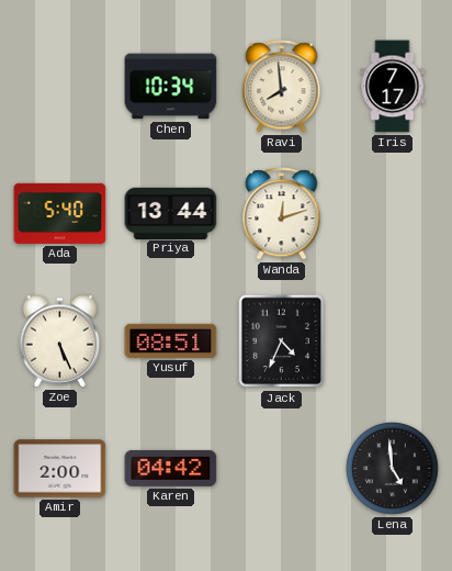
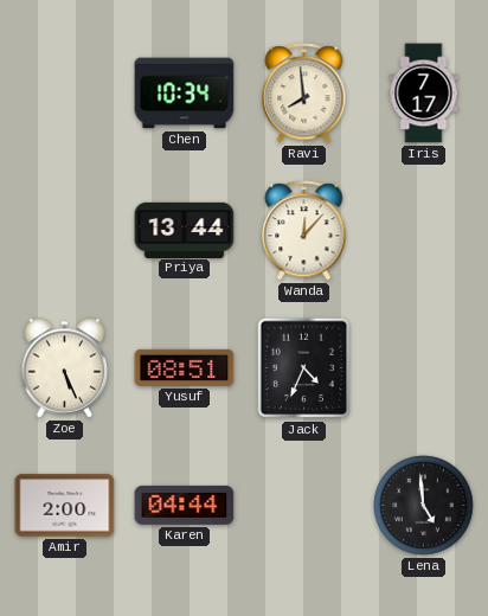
Ada: 5:40 -> none
Wanda: 12:12 -> 12:07
Karen: 04:42 -> 04:44
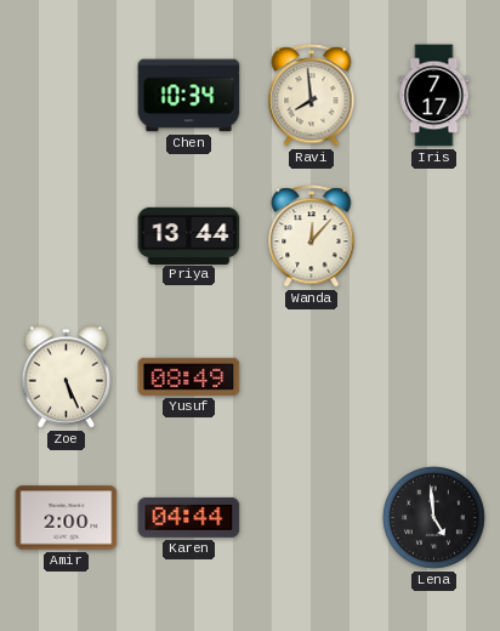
Yusuf: 08:51 -> 08:49
Jack: 4:34 -> none
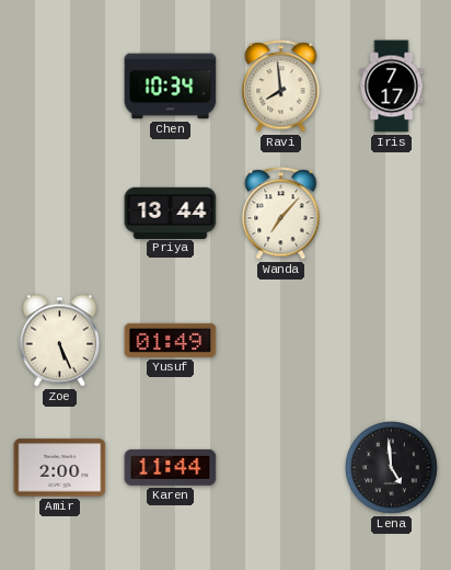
Wanda: 12:07 -> 7:07
Yusuf: 08:49 -> 01:49
Karen: 04:44 -> 11:44
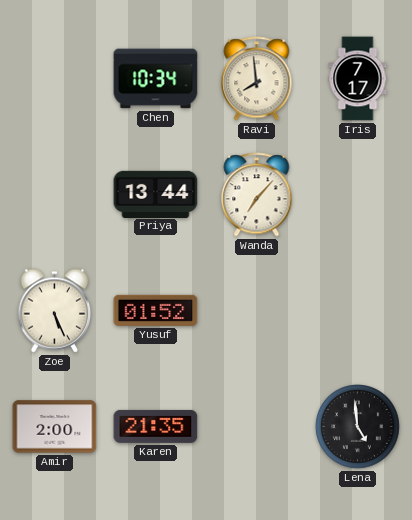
Yusuf: 01:49 -> 01:52
Karen: 11:44 -> 21:35
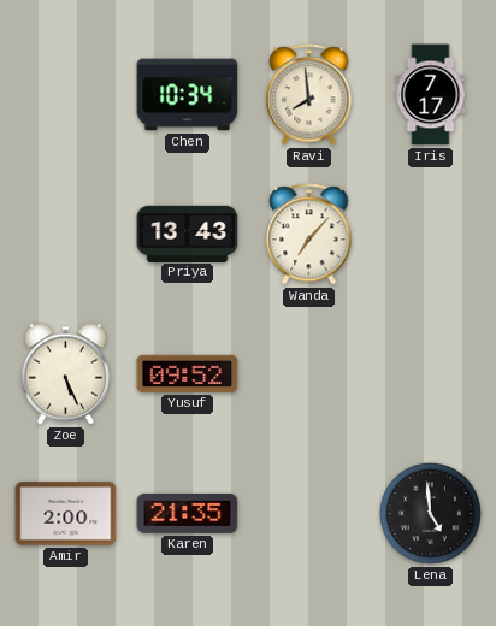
Priya: 13:44 -> 13:43
Yusuf: 01:52 -> 09:52
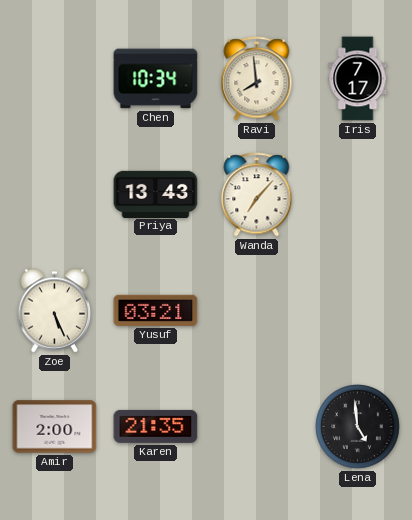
Yusuf: 09:52 -> 03:21
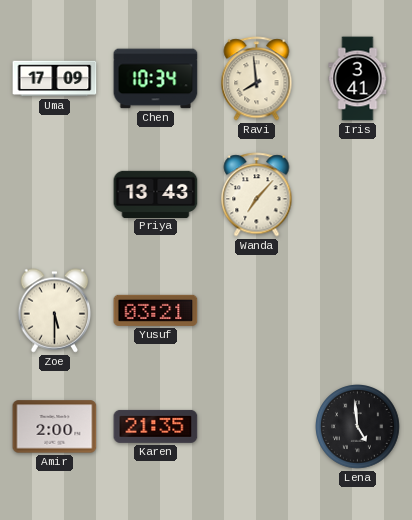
Uma: none -> 17:09
Iris: 7:17 -> 3:41
Zoe: 5:26 -> 5:30
